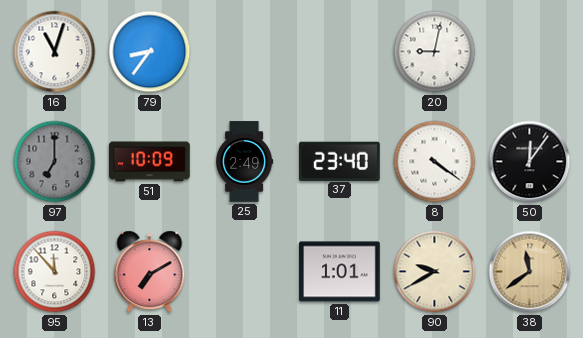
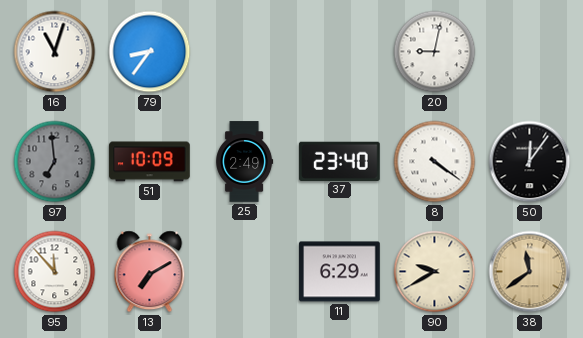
97: 7:00 -> 6:59
11: 1:01 -> 6:29
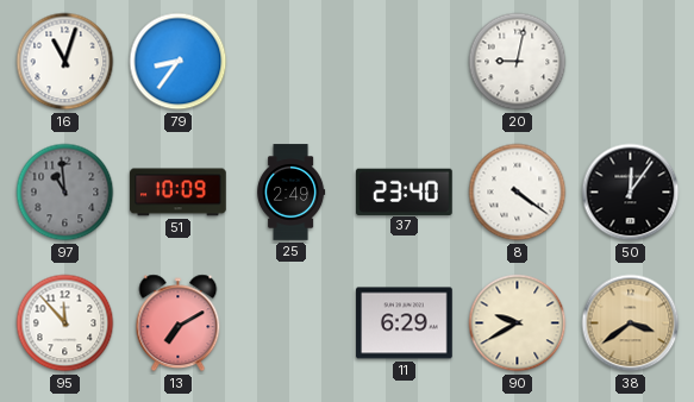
97: 6:59 -> 10:59
38: 11:39 -> 3:39
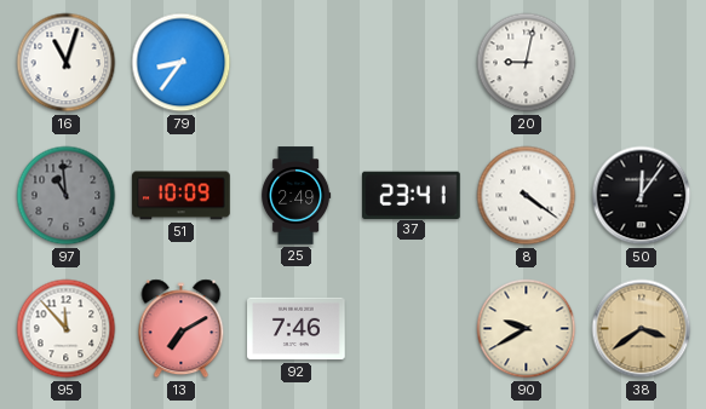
37: 23:40 -> 23:41
92: none -> 7:46
11: 6:29 -> none
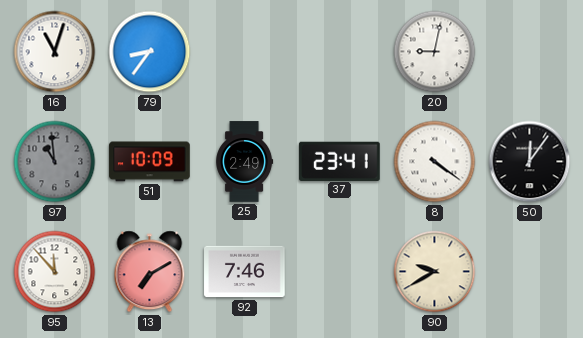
38: 3:39 -> none
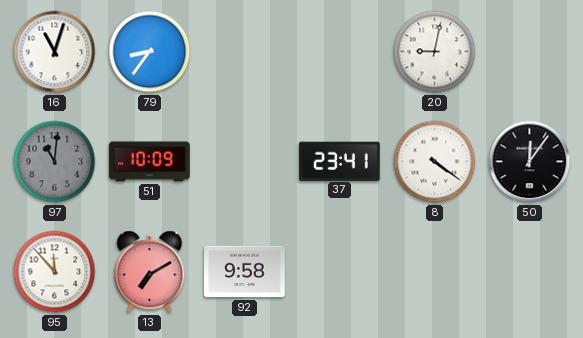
97: 10:59 -> 11:01
25: 2:49 -> none
92: 7:46 -> 9:58
90: 9:40 -> none
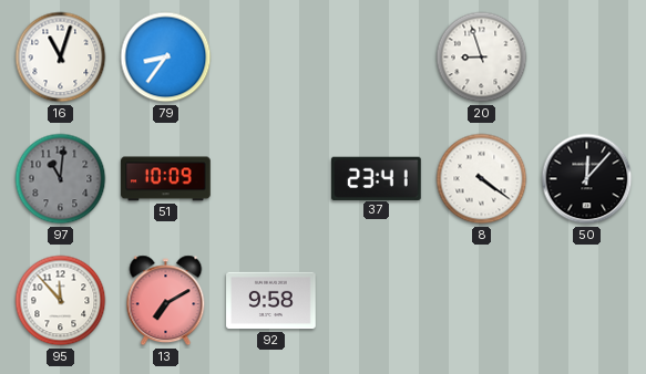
20: 9:02 -> 8:57
50: 12:06 -> 12:07
